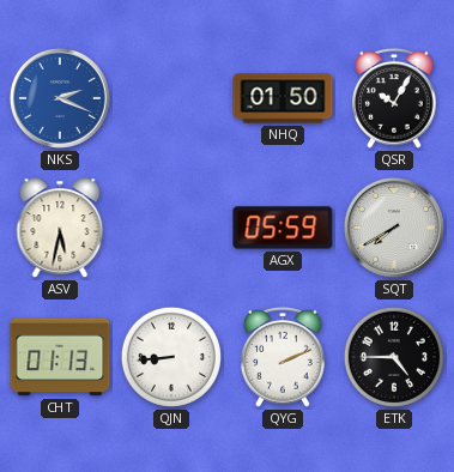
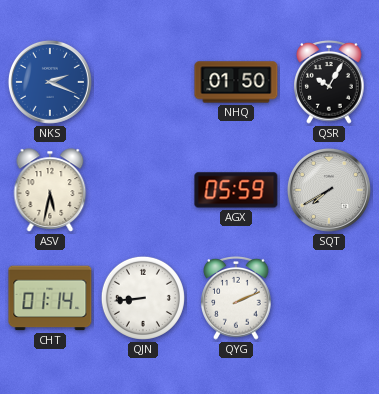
CHT: 01:13 -> 01:14
ETK: 4:45 -> none
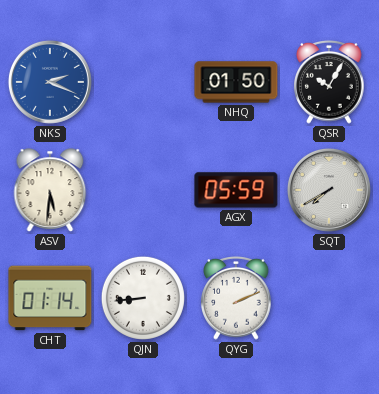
ASV: 5:32 -> 5:31
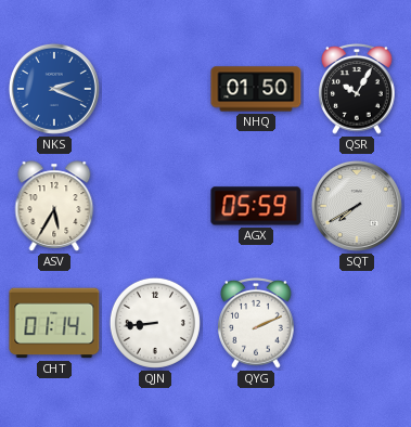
ASV: 5:31 -> 5:35
